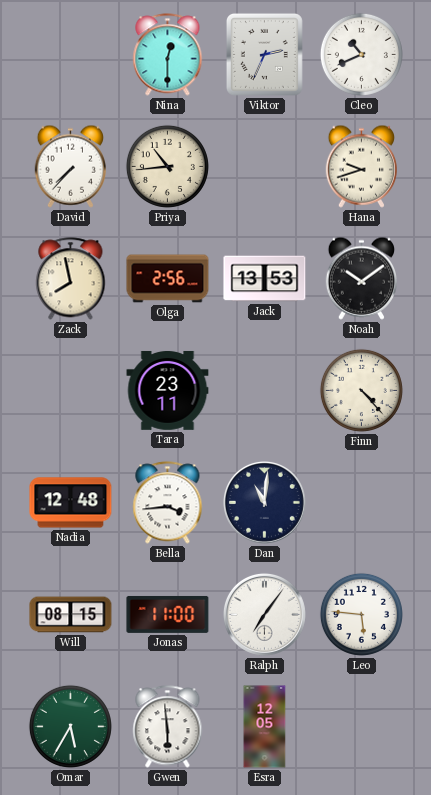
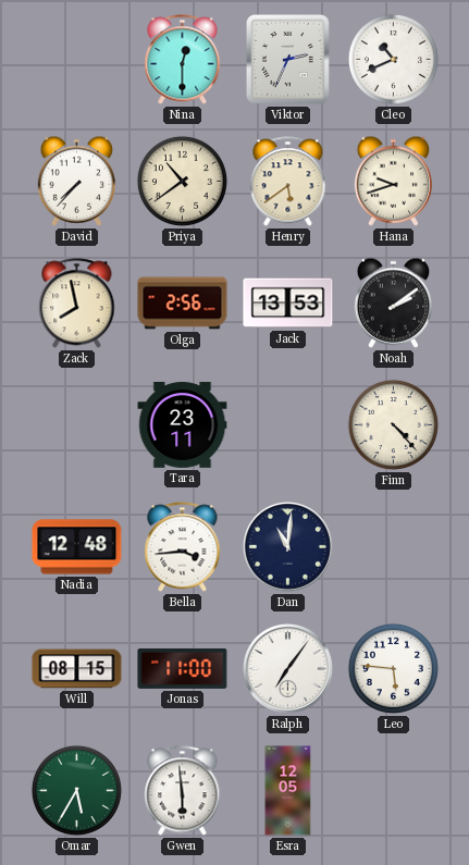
Priya: 10:44 -> 10:39
Henry: none -> 5:39
Noah: 10:09 -> 2:09
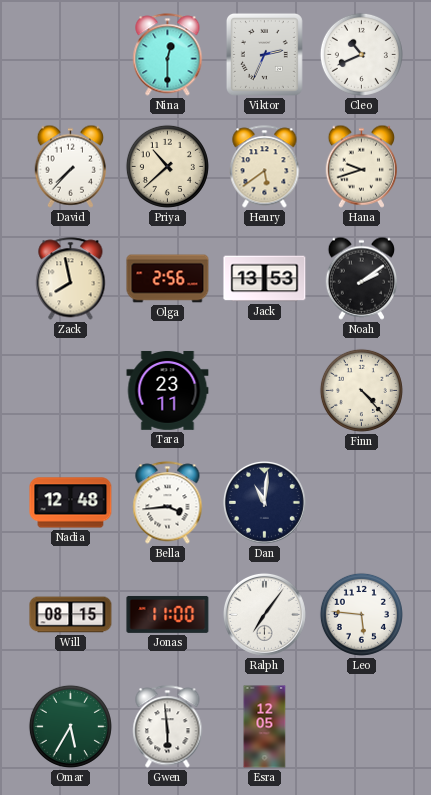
Priya: 10:39 -> 10:38
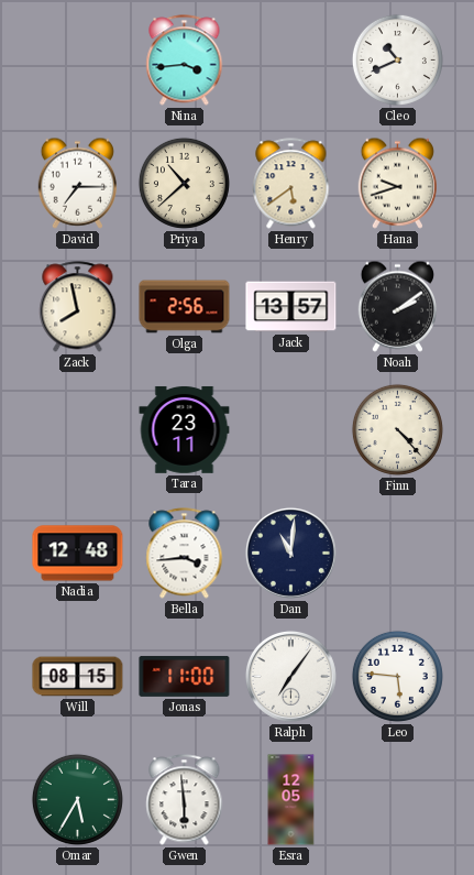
Nina: 12:30 -> 3:44
Viktor: 2:34 -> none
David: 7:37 -> 7:15
Jack: 13:53 -> 13:57
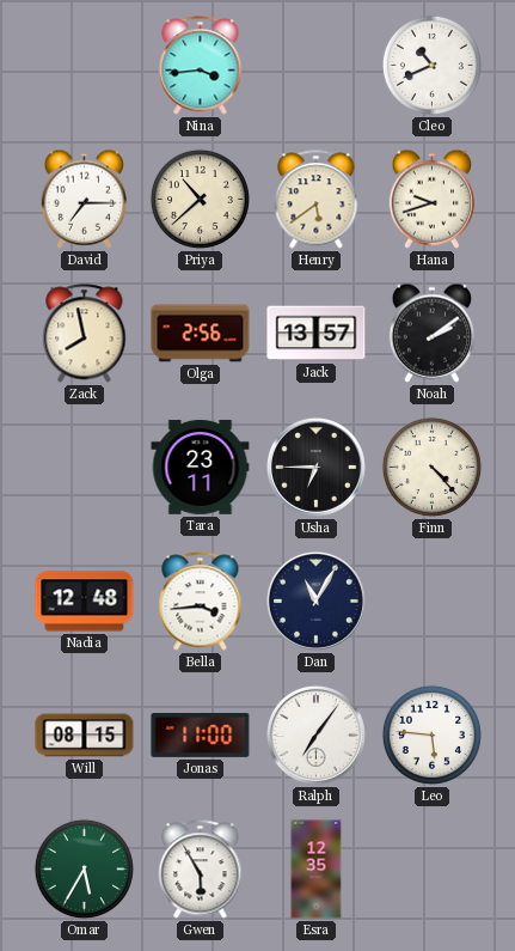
Usha: none -> 6:45
Dan: 11:01 -> 11:05
Gwen: 5:59 -> 5:55
Esra: 12:05 -> 12:35
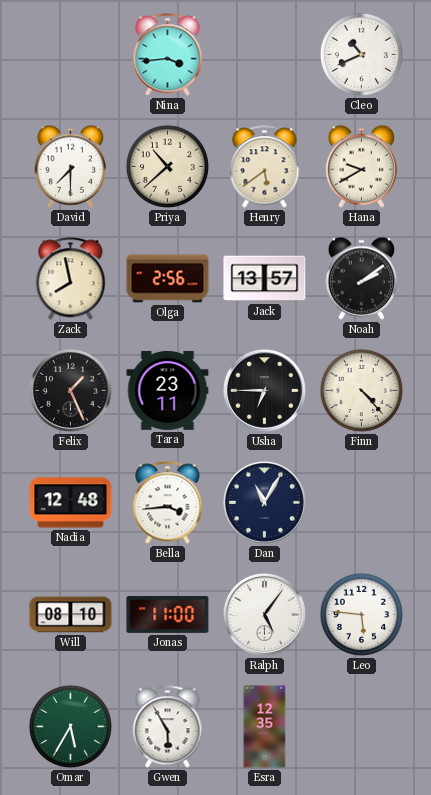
David: 7:15 -> 7:30
Hana: 9:42 -> 9:40
Felix: none -> 1:26
Will: 08:15 -> 08:10
Ralph: 7:06 -> 5:06
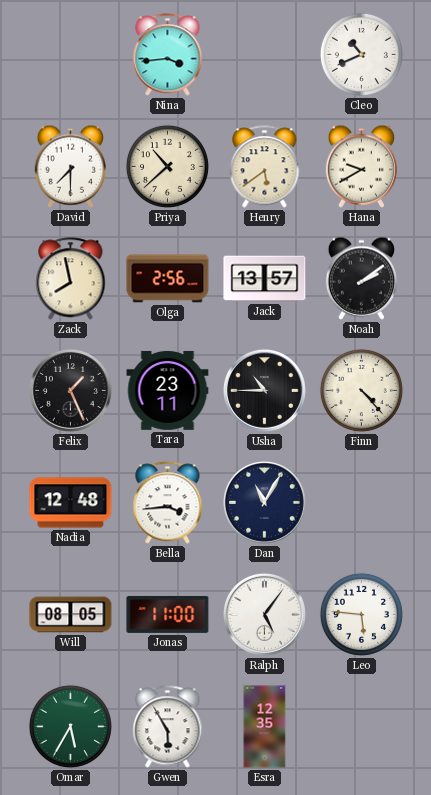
Usha: 6:45 -> 10:45
Will: 08:10 -> 08:05
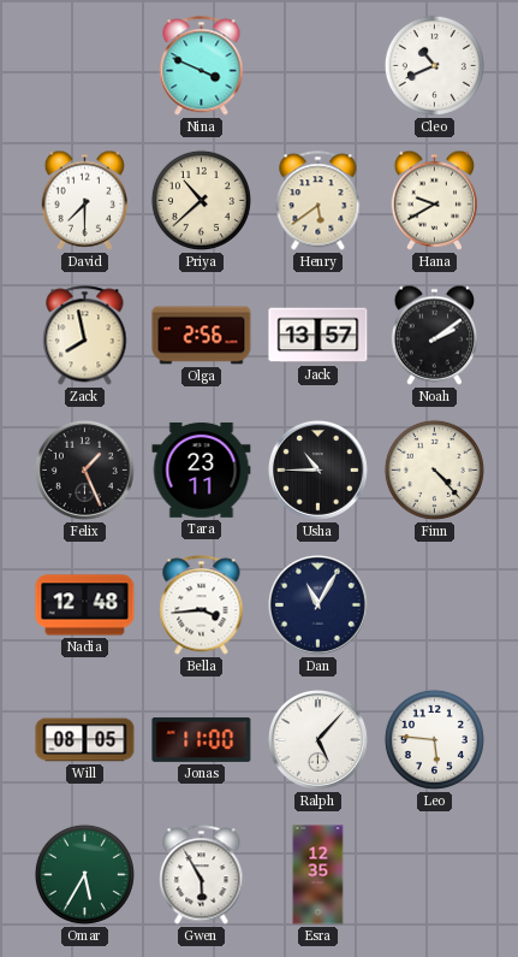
Nina: 3:44 -> 3:49
Ralph: 5:06 -> 5:07
